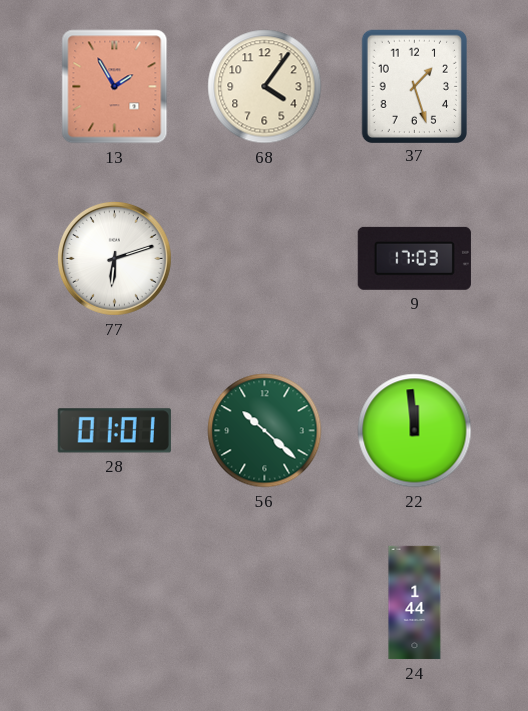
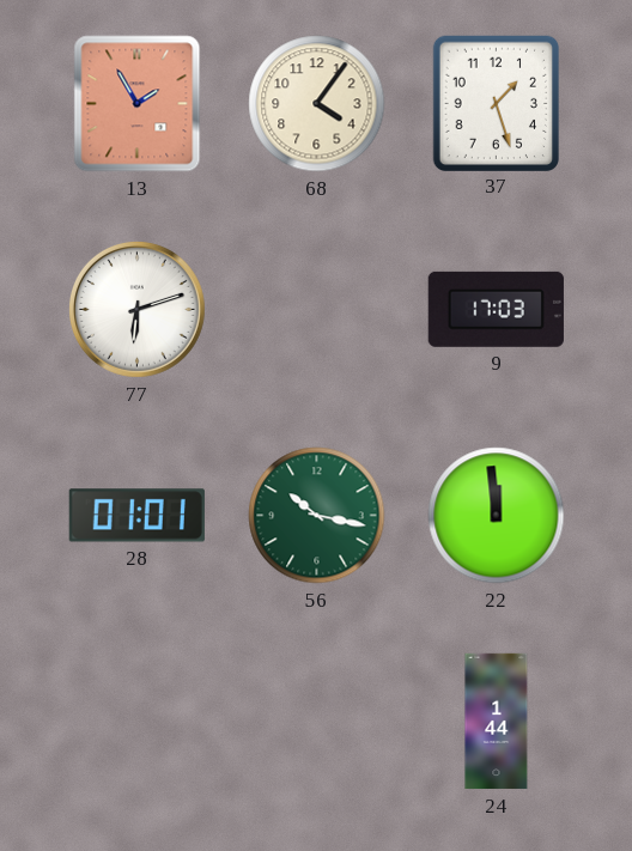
56: 10:22 -> 10:17
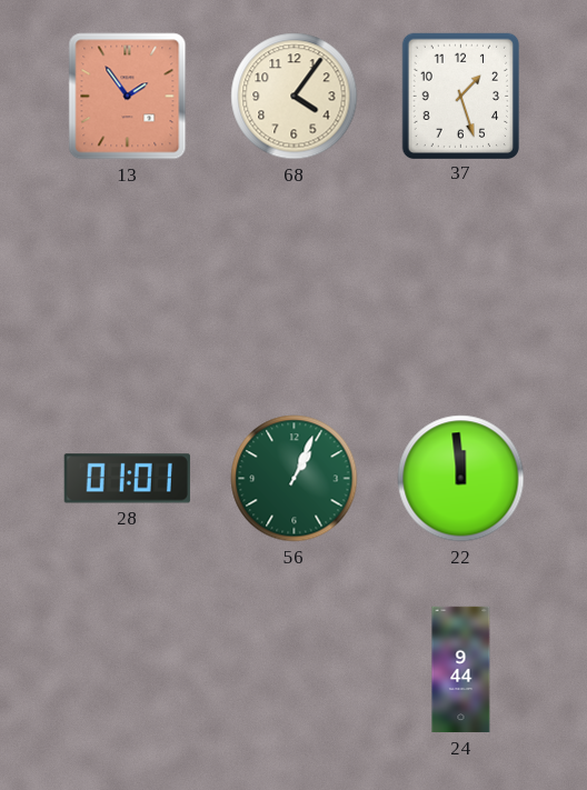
13: 1:55 -> 1:54
77: 6:12 -> none
9: 17:03 -> none
56: 10:17 -> 1:04
24: 1:44 -> 9:44
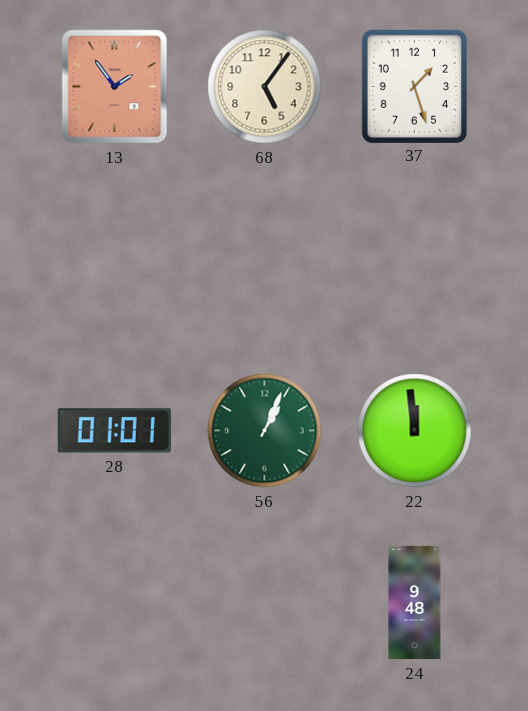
68: 4:06 -> 5:06
24: 9:44 -> 9:48
